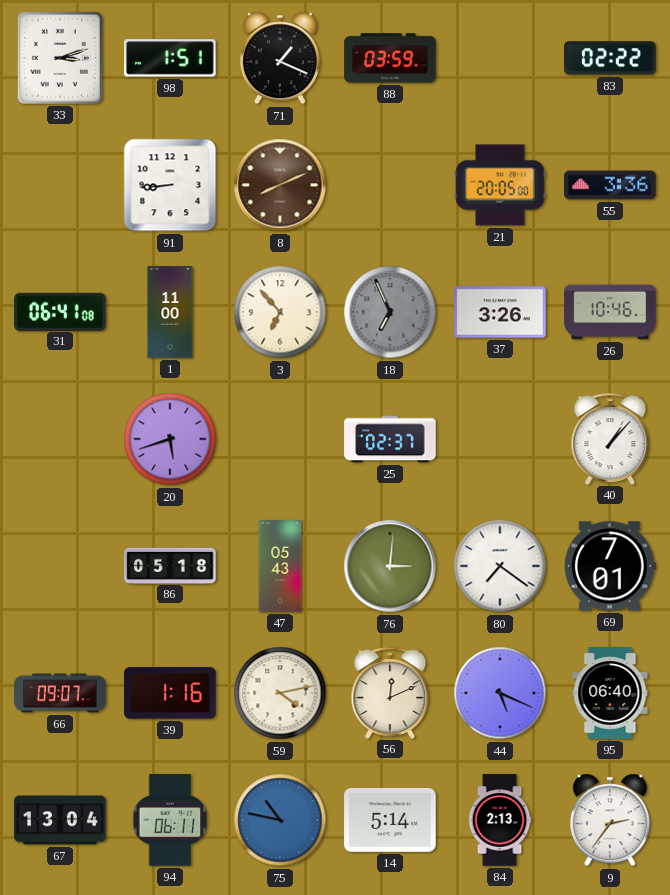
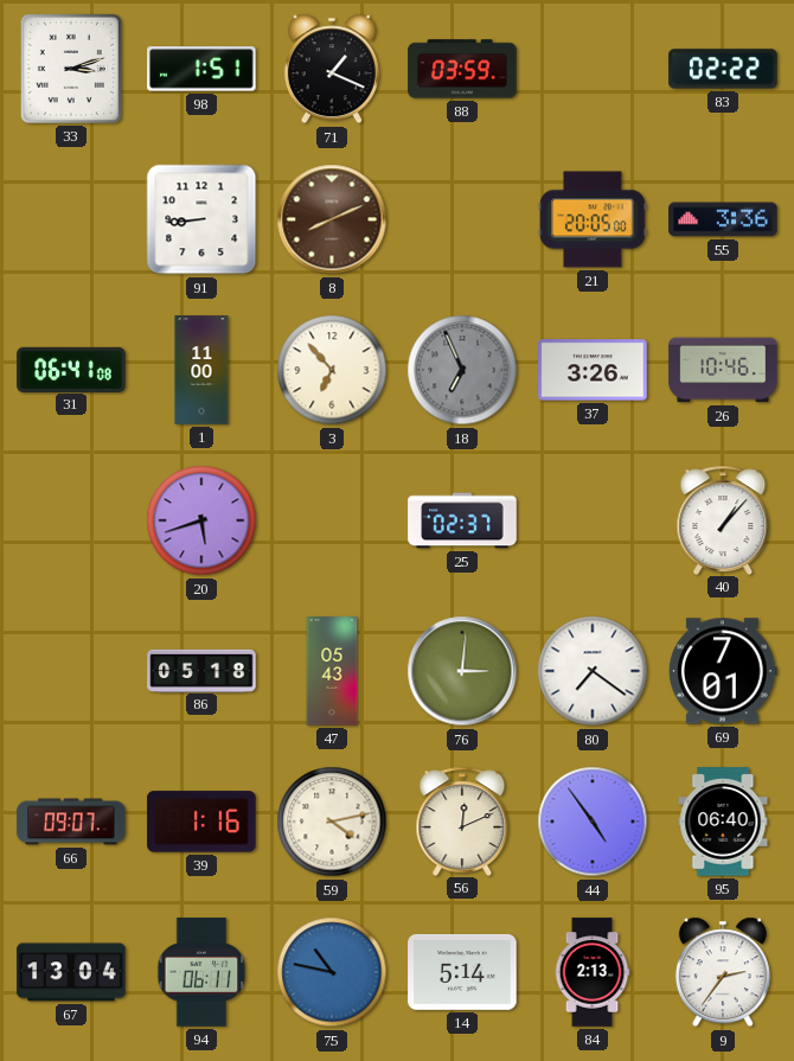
44: 5:19 -> 4:54
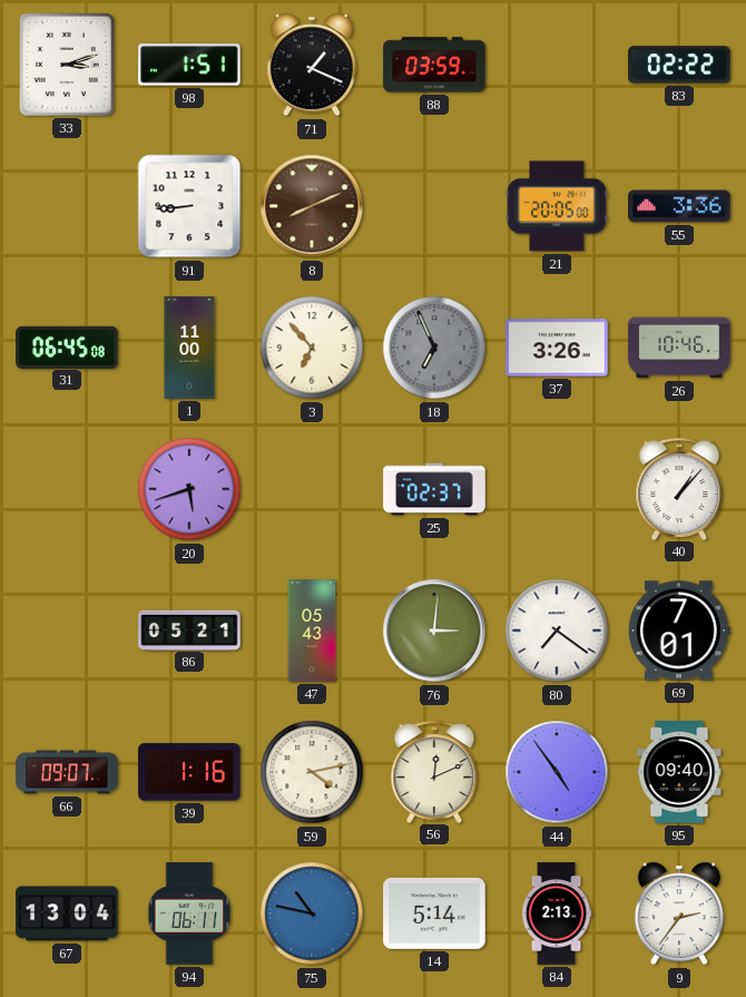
31: 06:41 -> 06:45
86: 05:18 -> 05:21
95: 06:40 -> 09:40
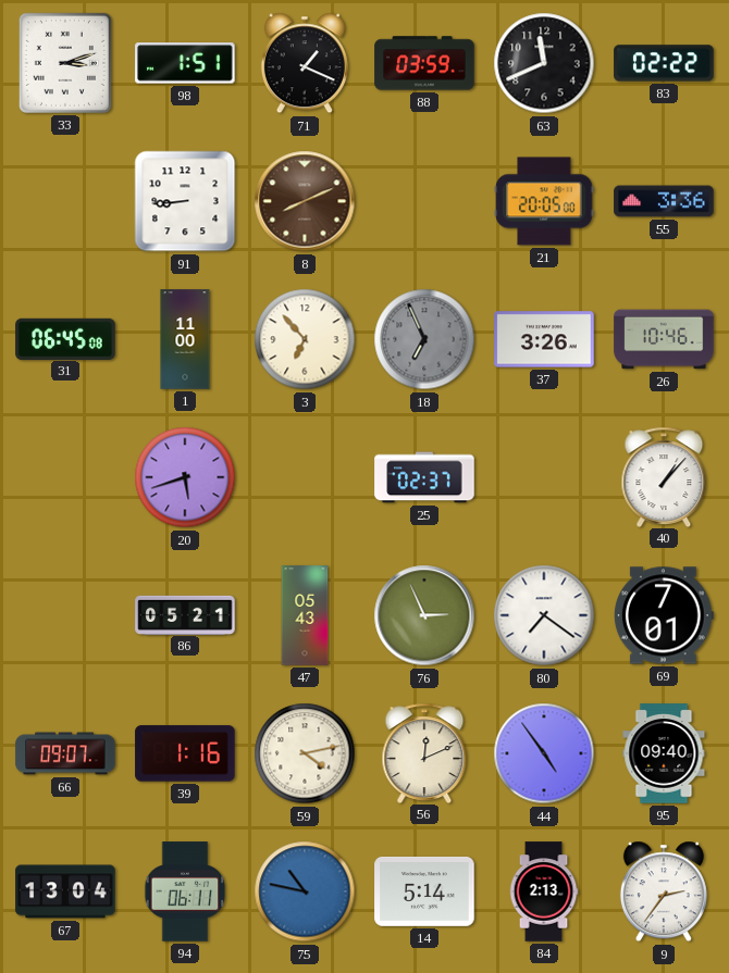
63: none -> 11:41
76: 3:01 -> 2:56
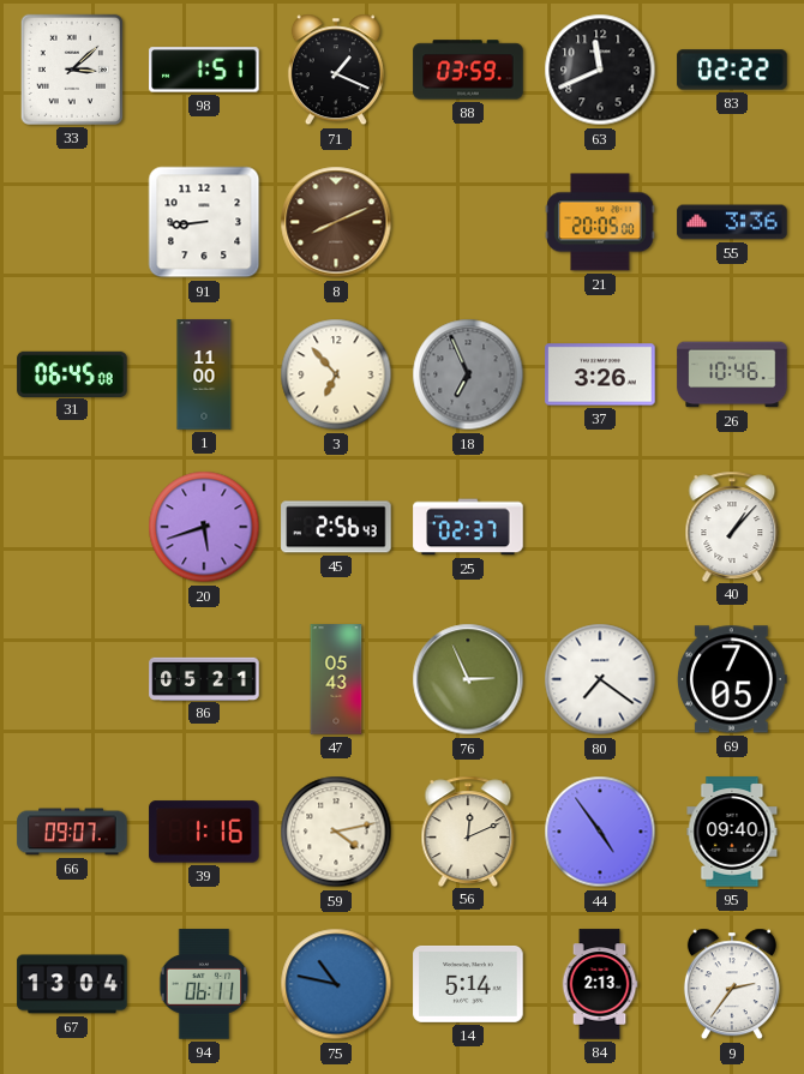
33: 3:12 -> 3:08
45: none -> 2:56
69: 7:01 -> 7:05
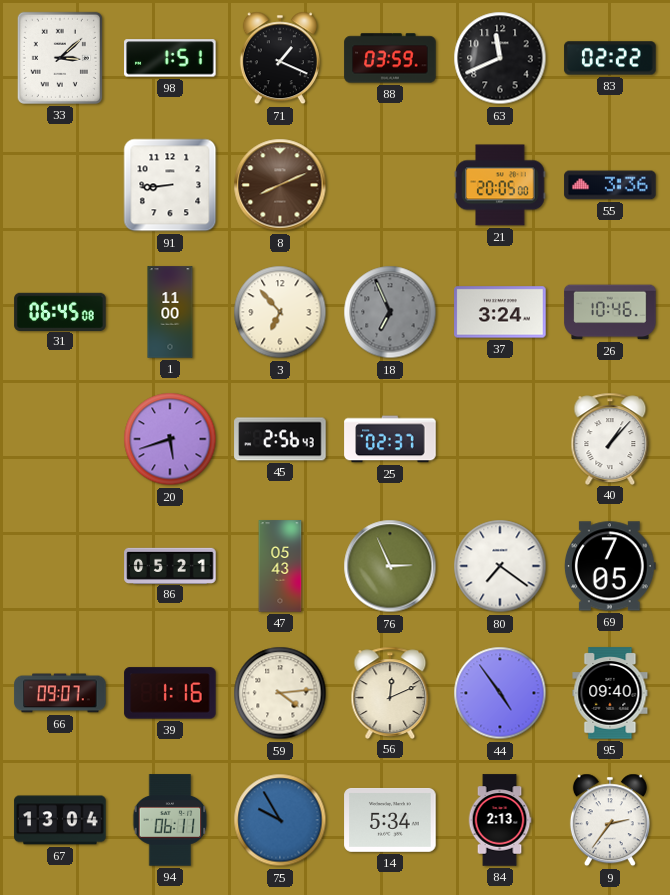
37: 3:26 -> 3:24
59: 4:13 -> 4:14
75: 10:47 -> 9:55
14: 5:14 -> 5:34
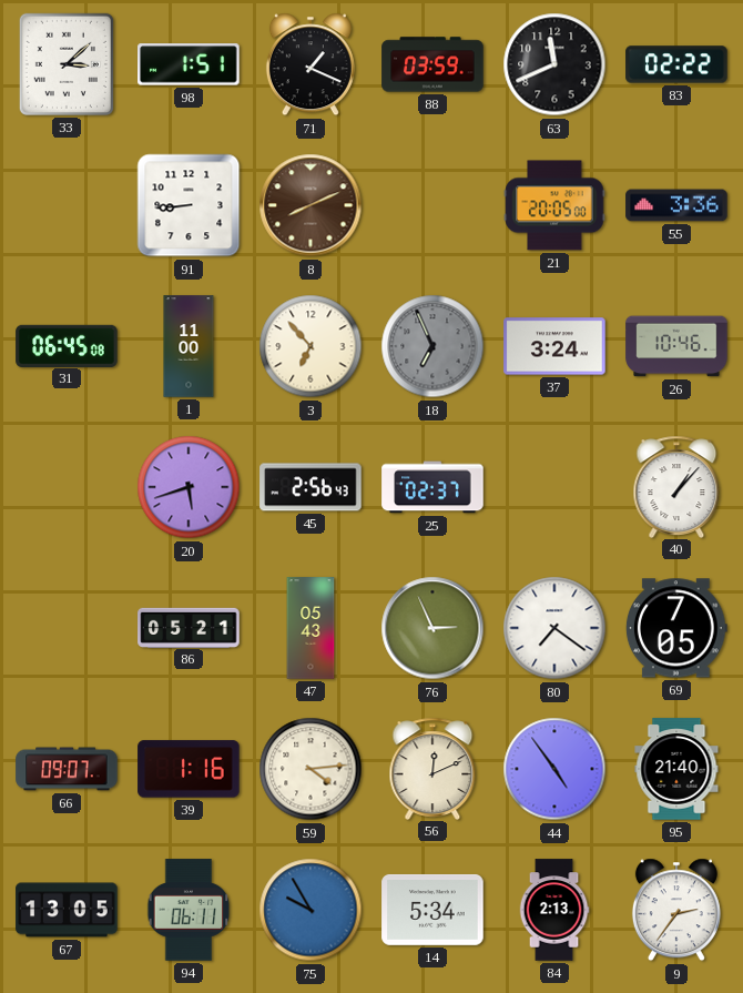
95: 09:40 -> 21:40
67: 13:04 -> 13:05
